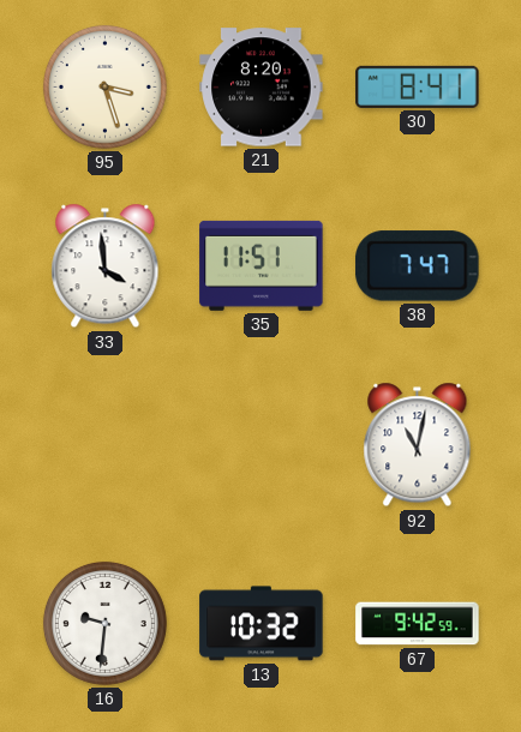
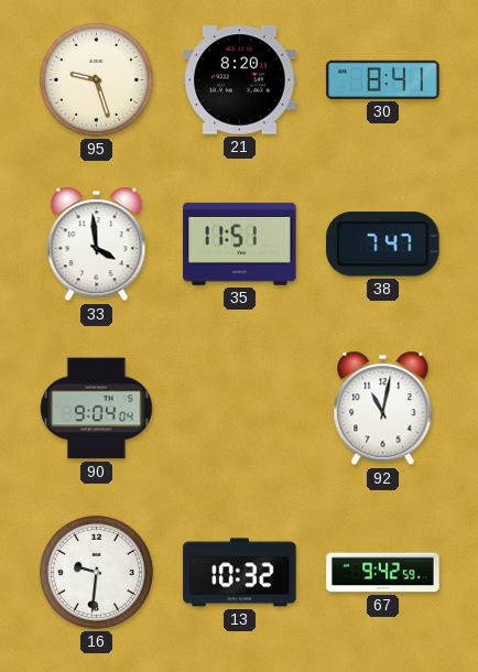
95: 3:27 -> 9:27
90: none -> 9:04
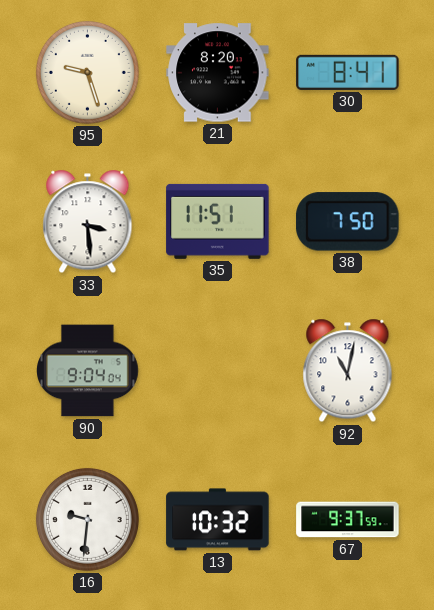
33: 3:59 -> 3:29
38: 7:47 -> 7:50
67: 9:42 -> 9:37
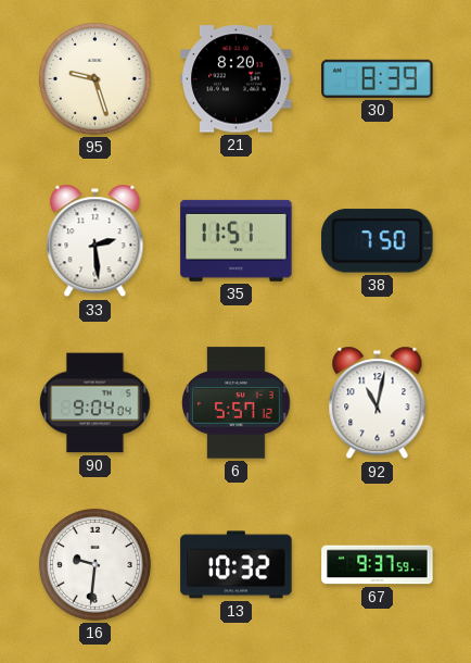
30: 8:41 -> 8:39
33: 3:29 -> 2:29
6: none -> 5:57
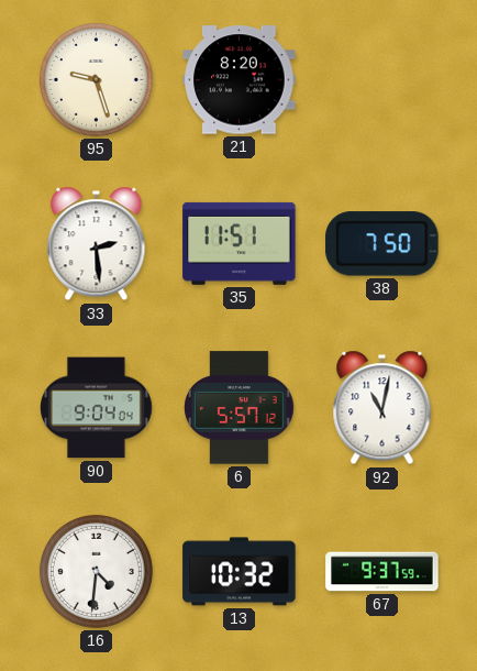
30: 8:39 -> none
16: 9:31 -> 4:31
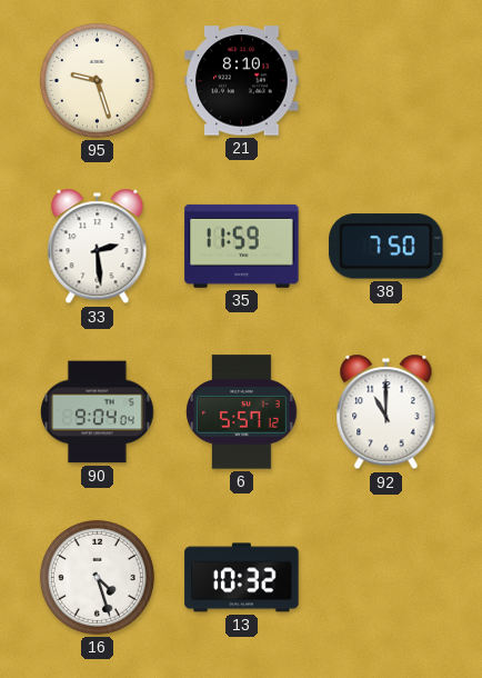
21: 8:20 -> 8:10
35: 11:51 -> 11:59
92: 11:02 -> 11:00
16: 4:31 -> 4:27
67: 9:37 -> none
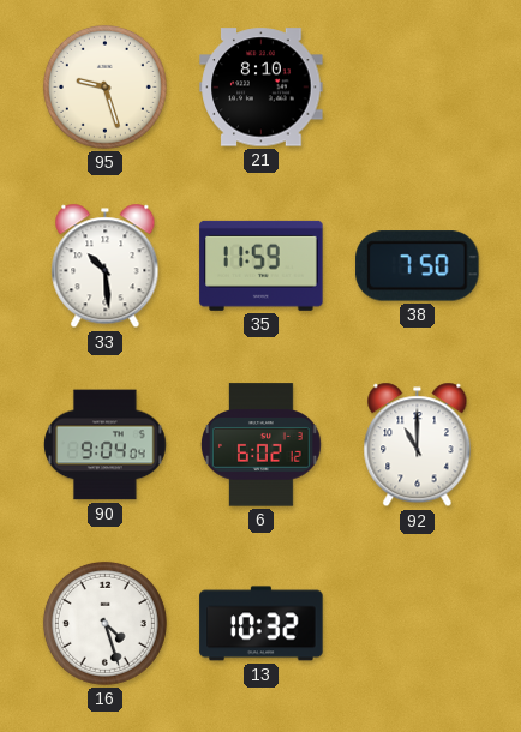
33: 2:29 -> 10:29
6: 5:57 -> 6:02
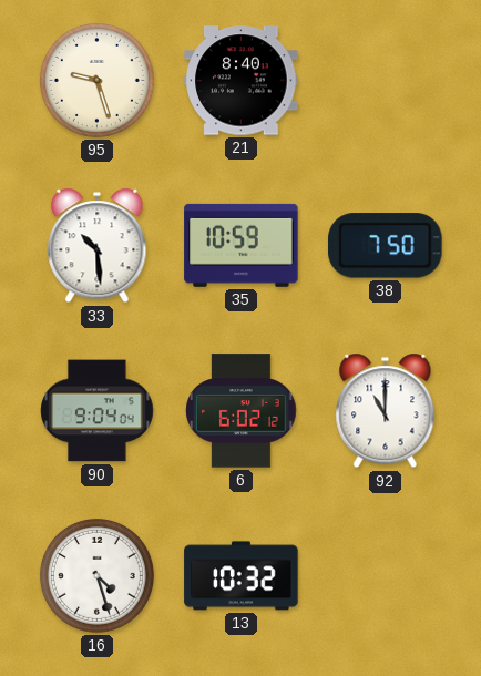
21: 8:10 -> 8:40
35: 11:59 -> 10:59
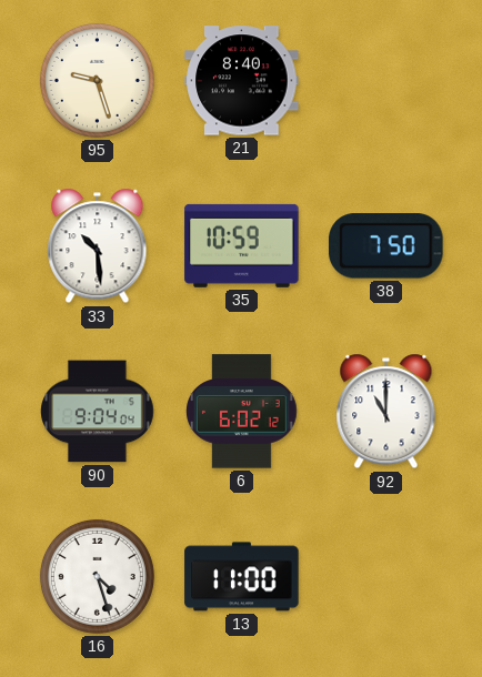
13: 10:32 -> 11:00
